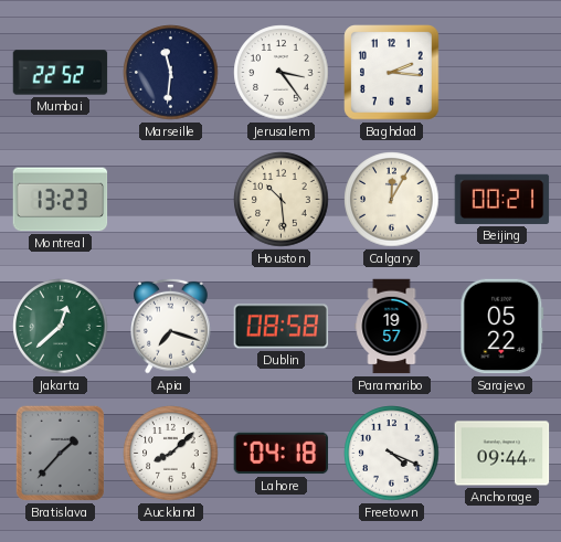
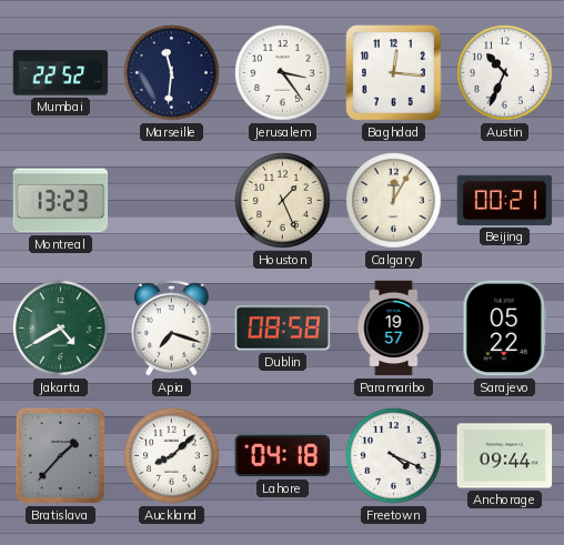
Baghdad: 2:16 -> 12:16
Austin: none -> 10:34
Houston: 10:29 -> 1:26
Jakarta: 12:38 -> 4:40
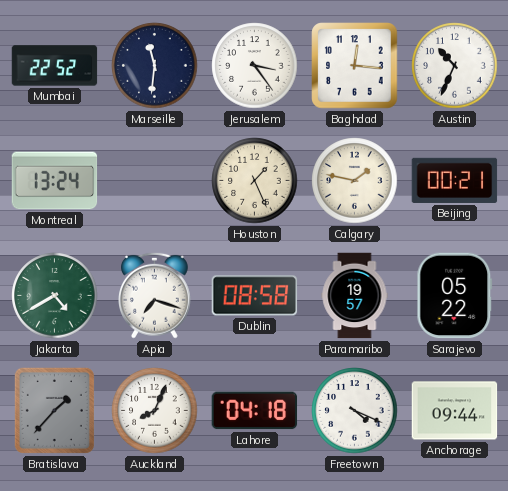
Montreal: 13:23 -> 13:24
Calgary: 12:05 -> 1:47
Auckland: 8:08 -> 8:04
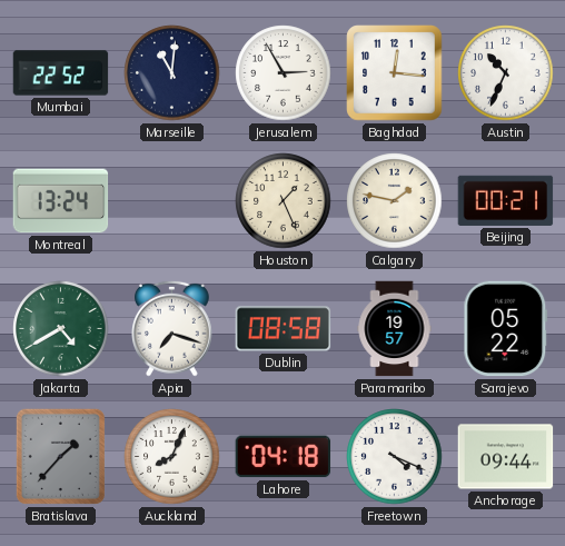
Marseille: 11:31 -> 11:01
Jerusalem: 3:24 -> 2:55
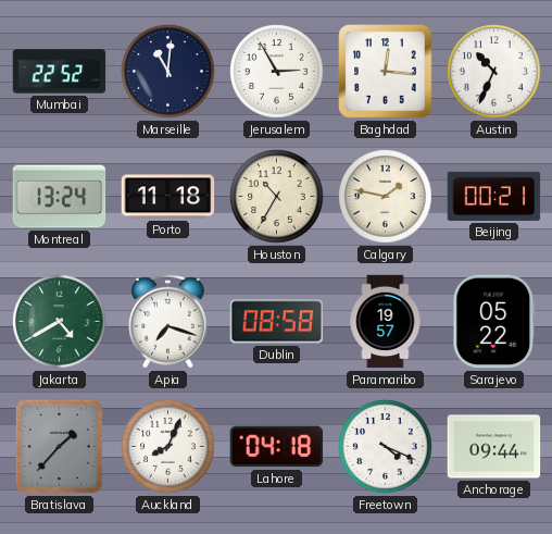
Porto: none -> 11:18
Houston: 1:26 -> 10:35
